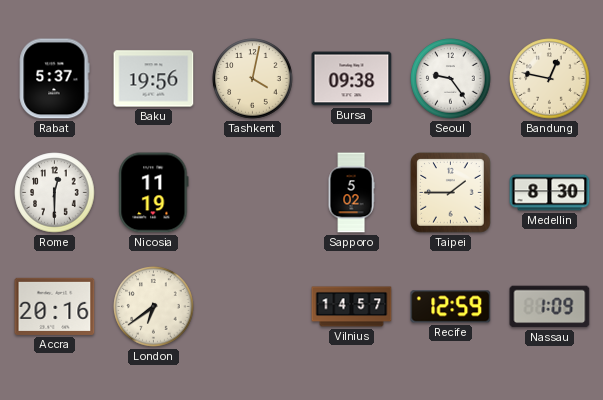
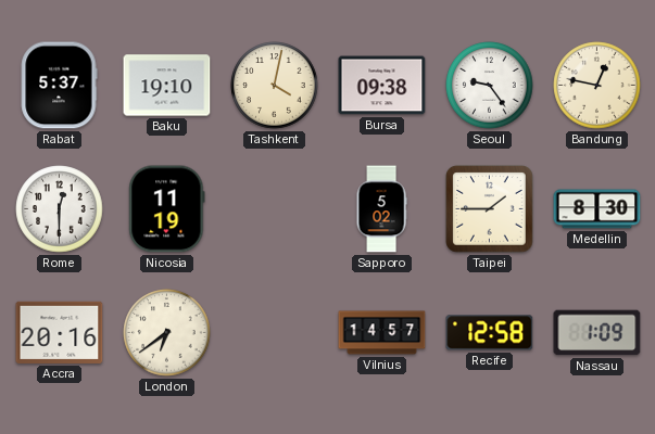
Baku: 19:56 -> 19:10
Recife: 12:59 -> 12:58
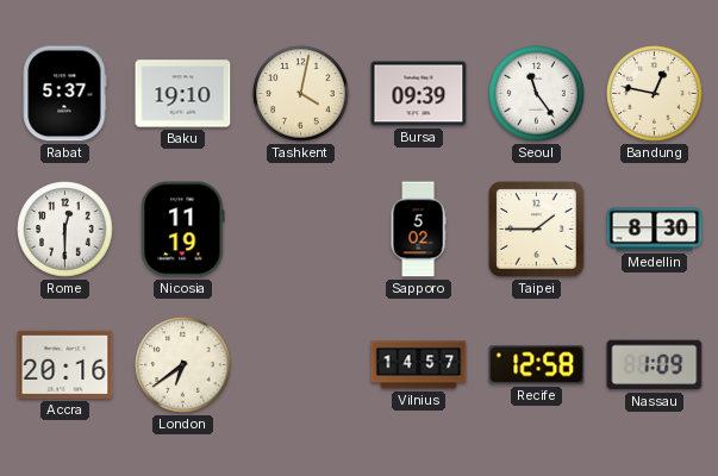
Bursa: 09:38 -> 09:39
Seoul: 9:24 -> 11:24
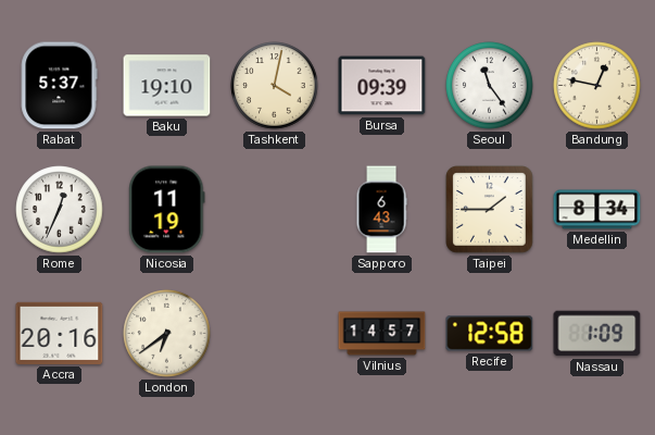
Rome: 12:30 -> 12:34
Sapporo: 5:02 -> 6:43
Medellin: 8:30 -> 8:34
